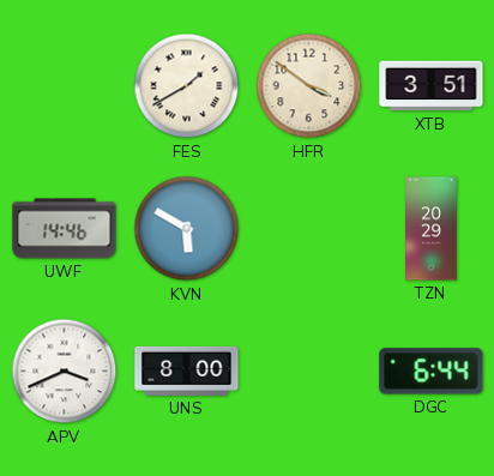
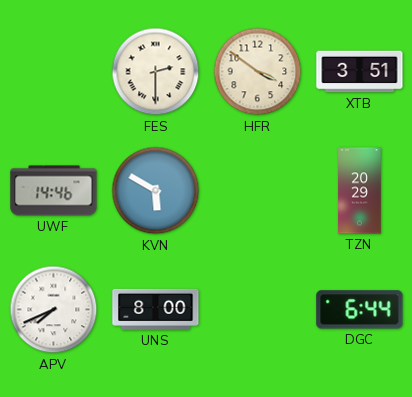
FES: 1:40 -> 2:30
APV: 3:41 -> 7:41
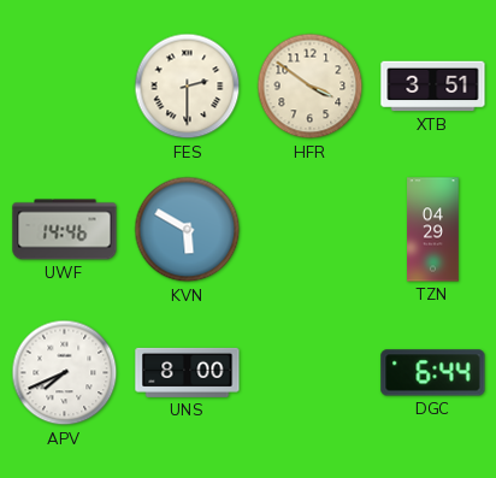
TZN: 20:29 -> 04:29
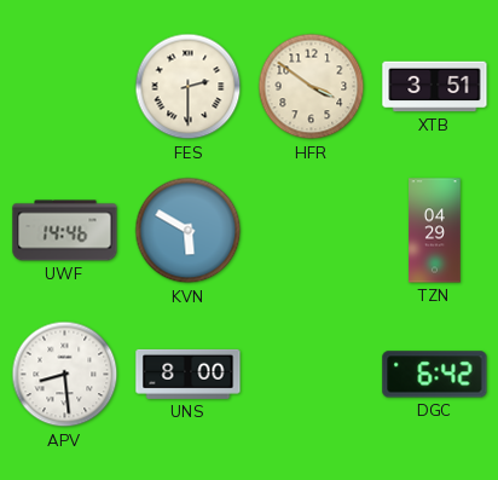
APV: 7:41 -> 8:29
DGC: 6:44 -> 6:42
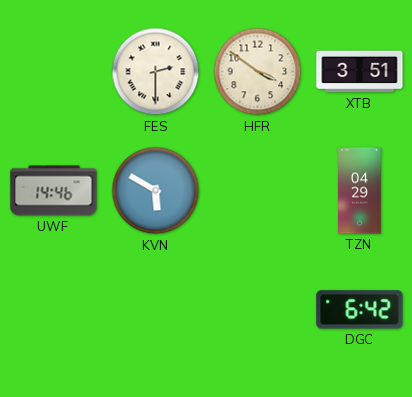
APV: 8:29 -> none
UNS: 8:00 -> none
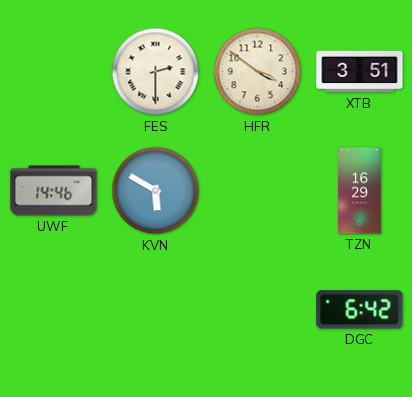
TZN: 04:29 -> 16:29
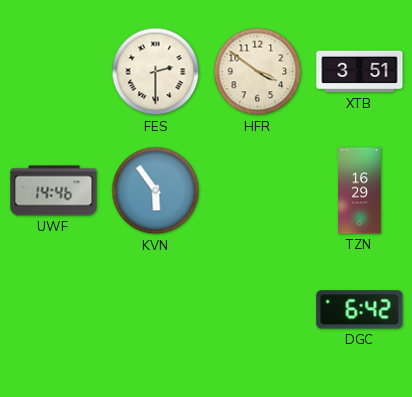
KVN: 5:50 -> 5:54
